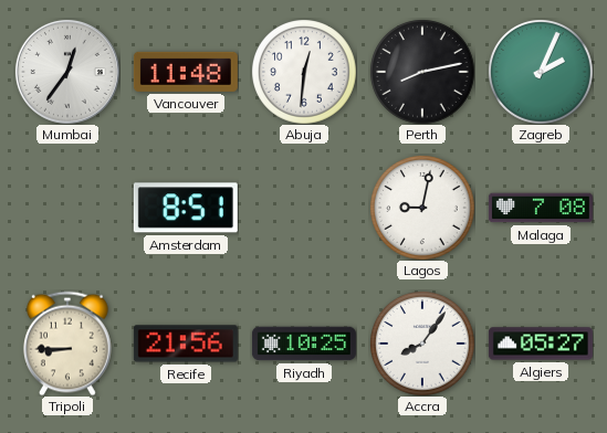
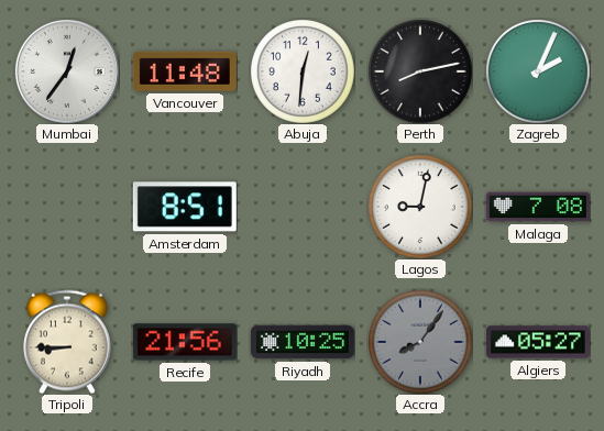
Accra dial: white -> grey
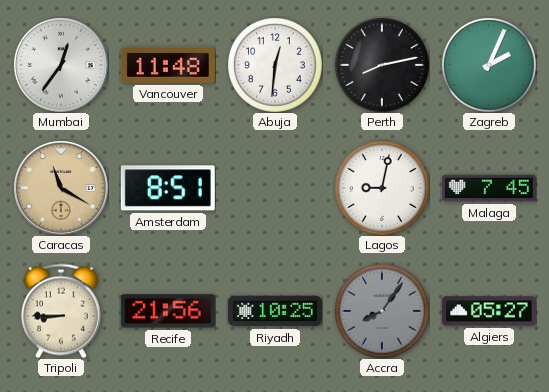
Caracas: none -> 11:20
Malaga: 7:08 -> 7:45
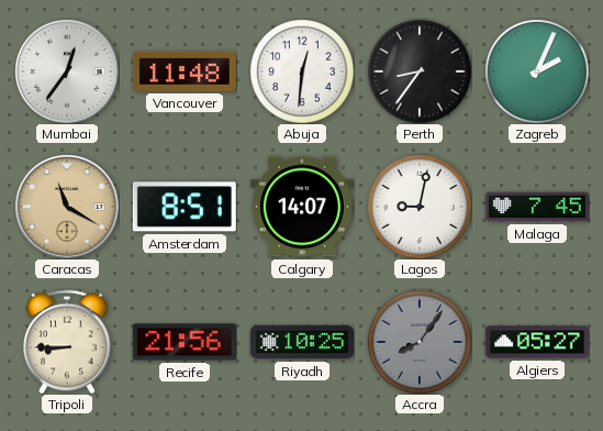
Perth: 8:13 -> 8:36
Calgary: none -> 14:07
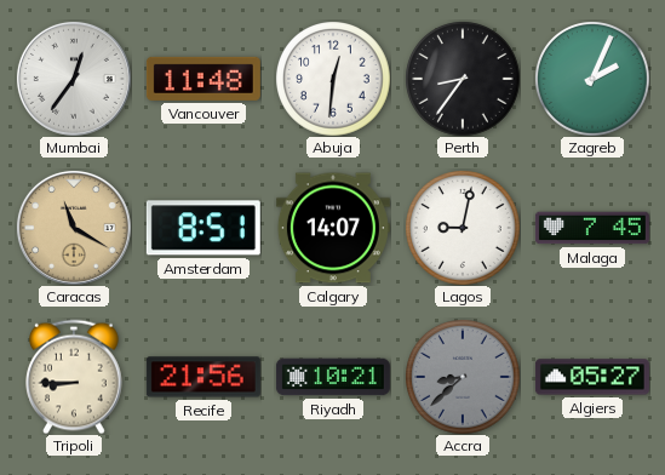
Riyadh: 10:25 -> 10:21
Accra: 8:06 -> 8:38
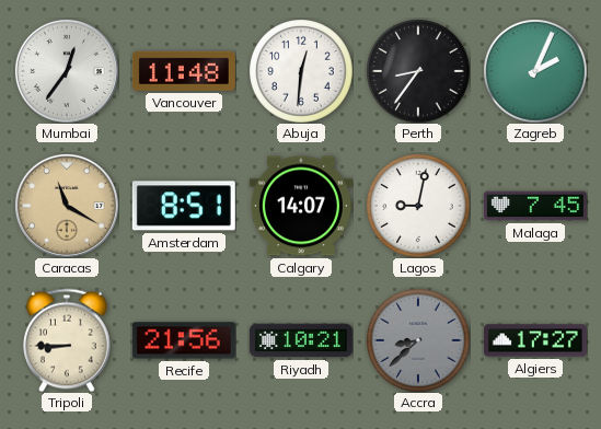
Algiers: 05:27 -> 17:27
